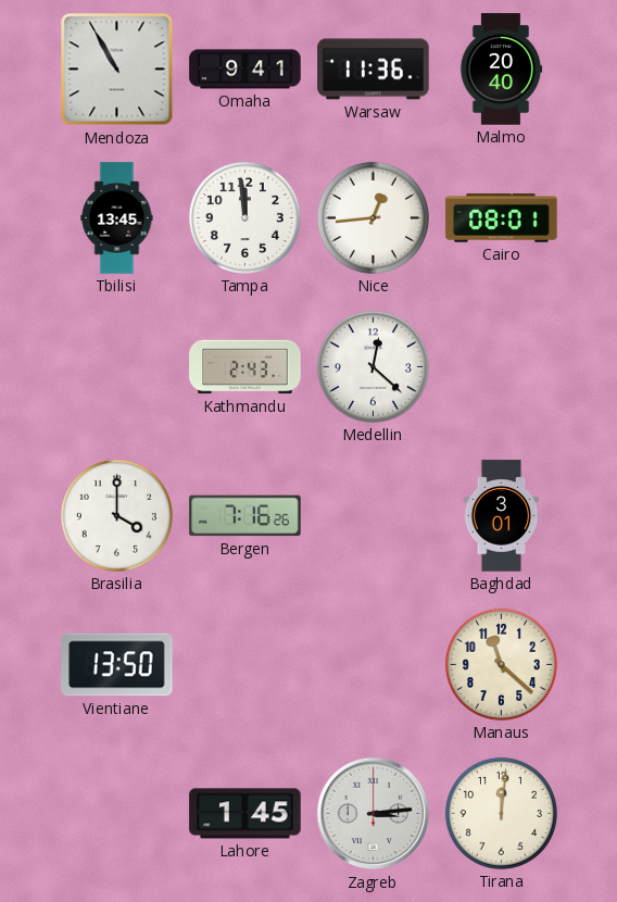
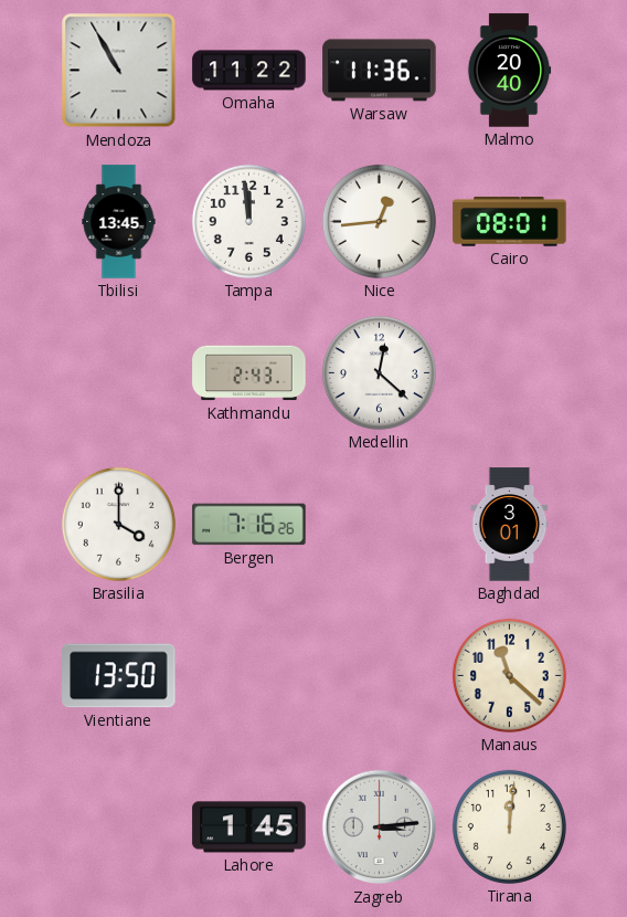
Omaha: 9:41 -> 11:22
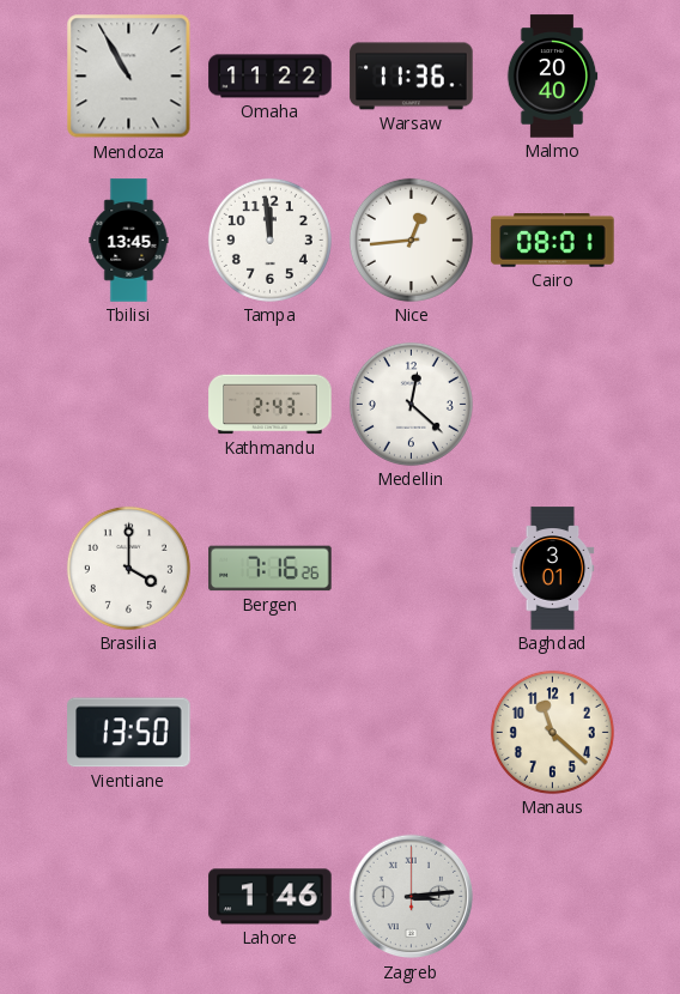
Lahore: 1:45 -> 1:46
Tirana: 12:01 -> none
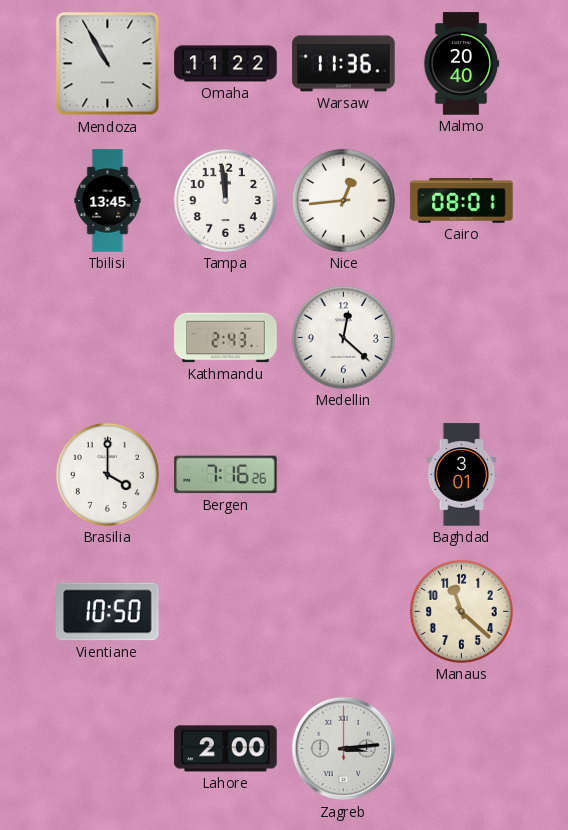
Vientiane: 13:50 -> 10:50
Lahore: 1:46 -> 2:00
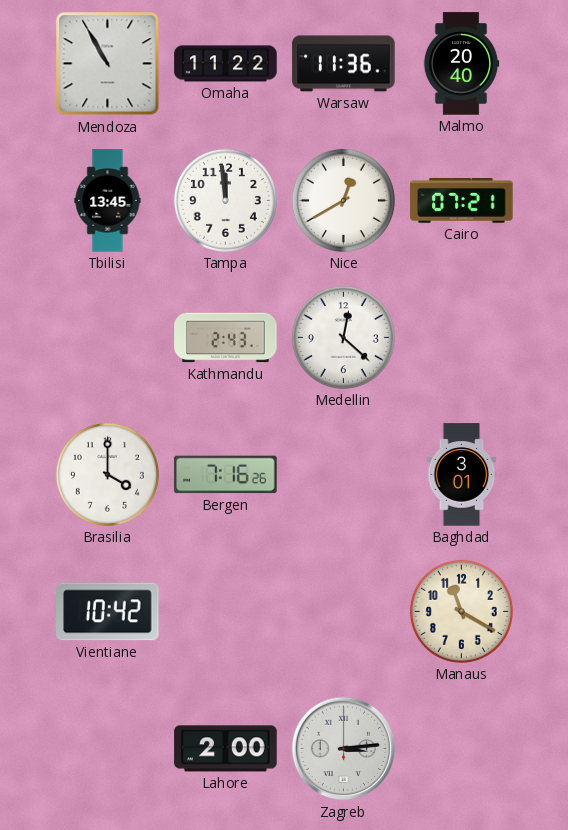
Nice: 12:44 -> 12:40
Cairo: 08:01 -> 07:21
Vientiane: 10:50 -> 10:42
Manaus: 11:22 -> 11:20
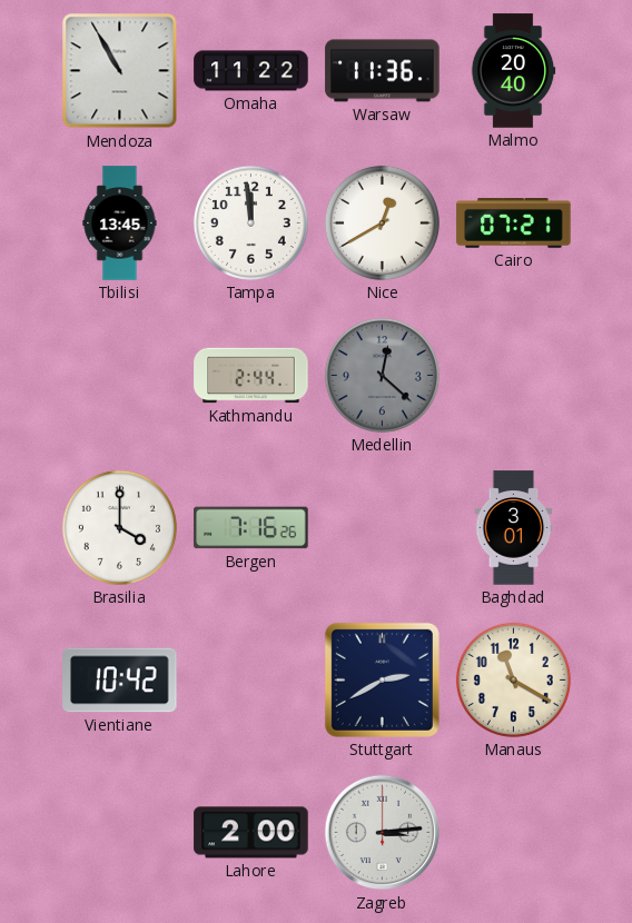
Kathmandu: 2:43 -> 2:44
Medellin dial: white -> grey
Stuttgart: none -> 2:40
